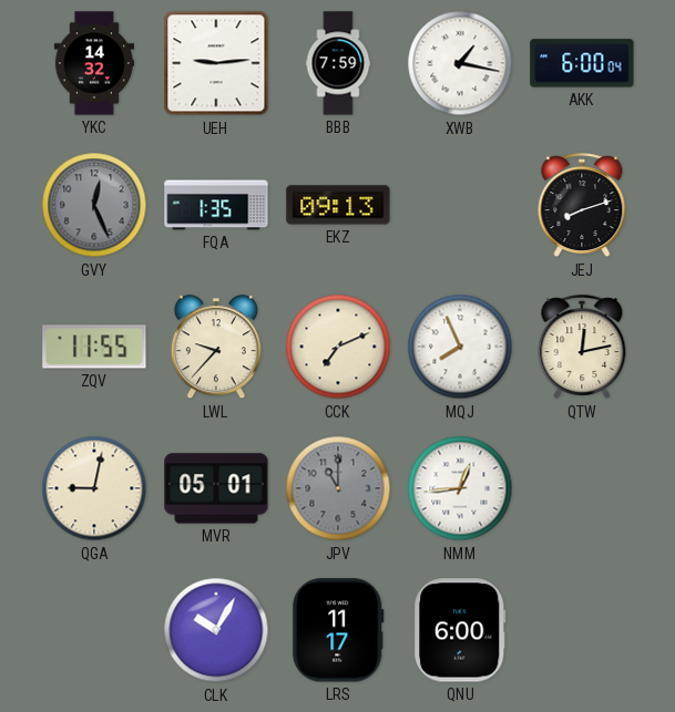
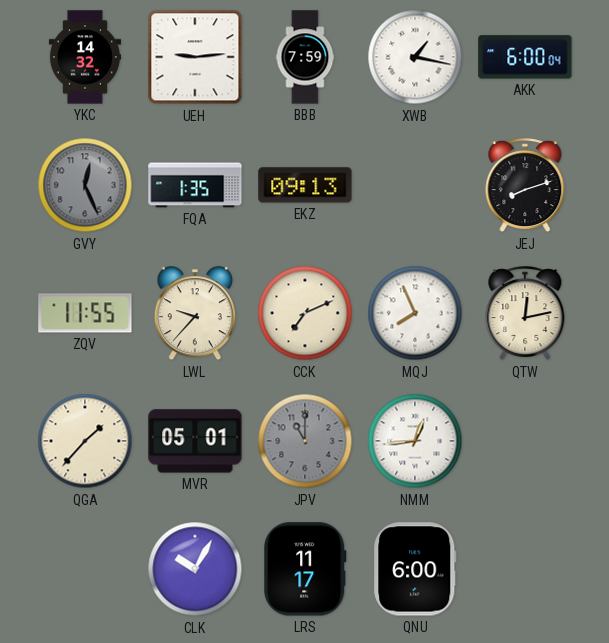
QGA: 9:02 -> 1:37
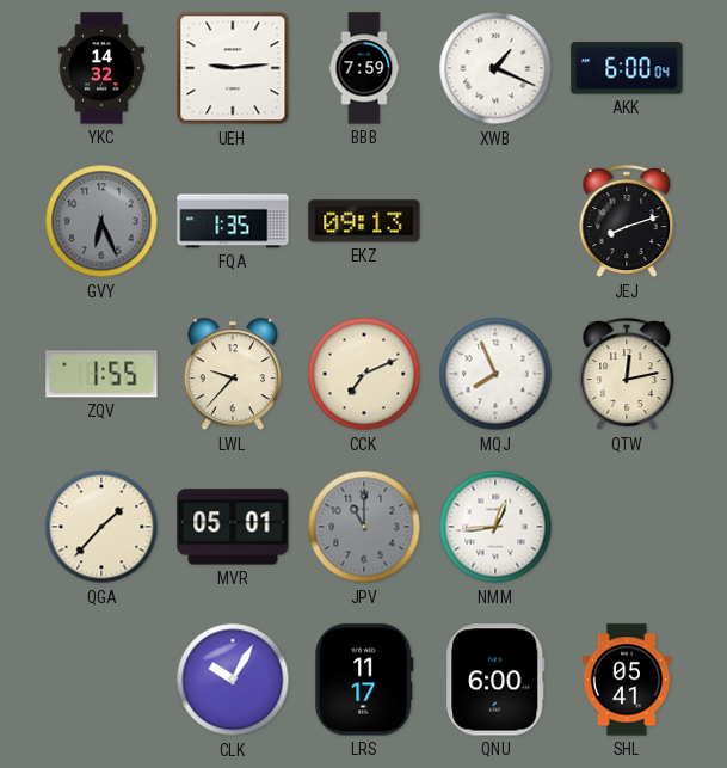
XWB: 1:17 -> 1:19
GVY: 12:26 -> 6:26
ZQV: 11:55 -> 1:55
SHL: none -> 05:41
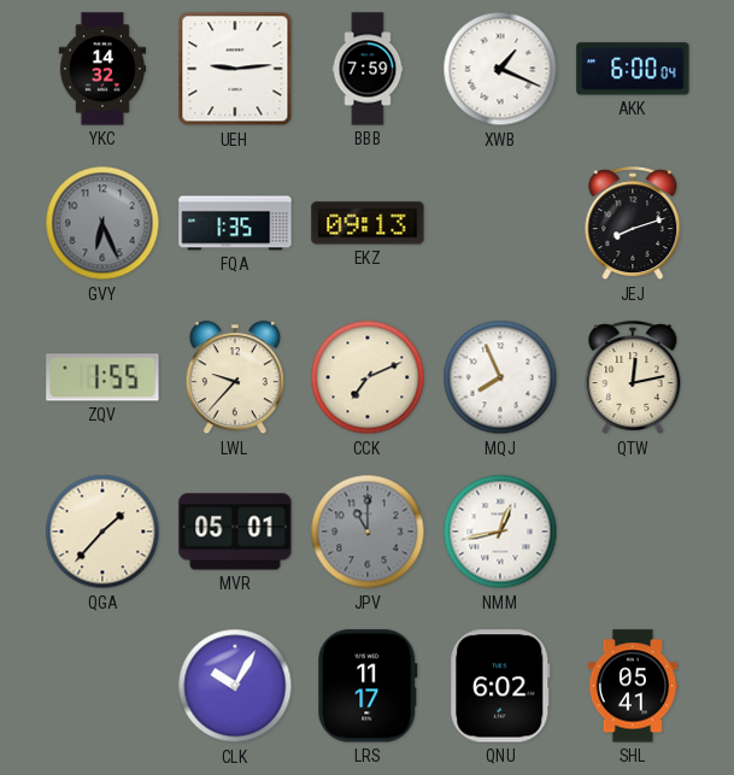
NMM: 12:44 -> 12:43
QNU: 6:00 -> 6:02
